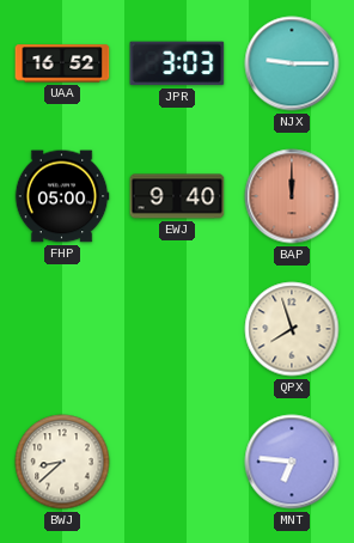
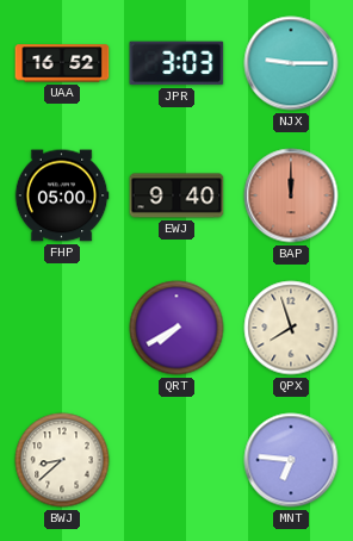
QRT: none -> 7:40
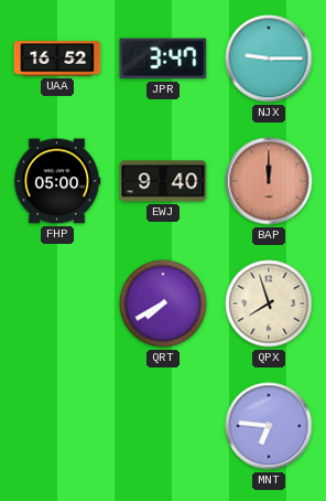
JPR: 3:03 -> 3:47
BWJ: 8:38 -> none
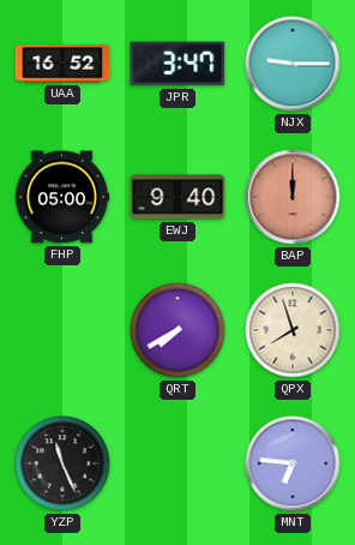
YZP: none -> 11:26
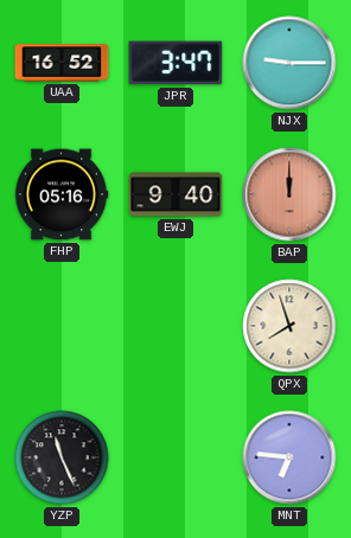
FHP: 05:00 -> 05:16
QRT: 7:40 -> none
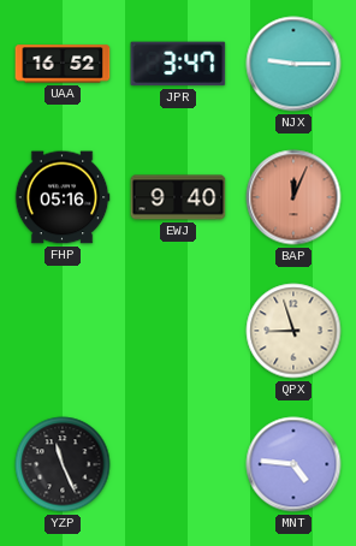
BAP: 12:00 -> 12:04
QPX: 7:57 -> 8:57
MNT: 6:46 -> 4:46
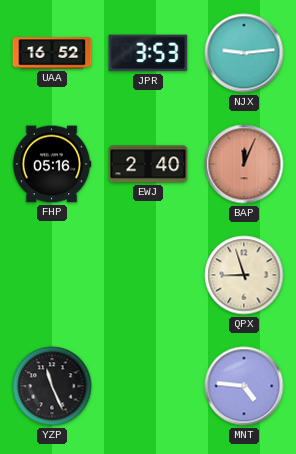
JPR: 3:47 -> 3:53
NJX: 9:15 -> 9:14
EWJ: 9:40 -> 2:40
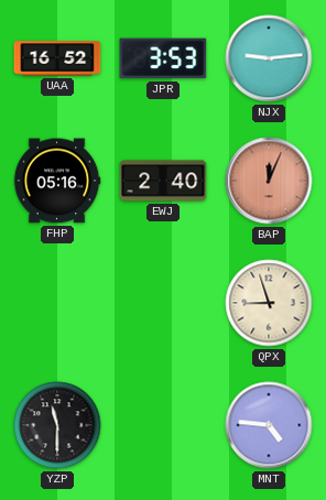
YZP: 11:26 -> 11:30
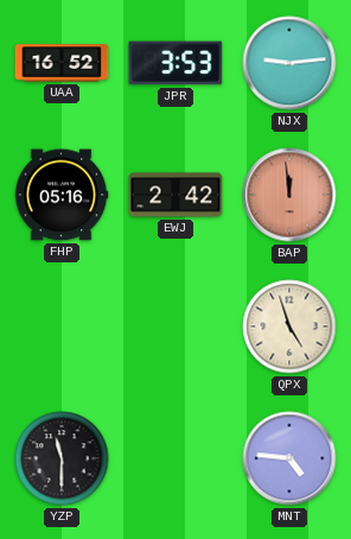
EWJ: 2:40 -> 2:42
BAP: 12:04 -> 11:59
QPX: 8:57 -> 4:57
